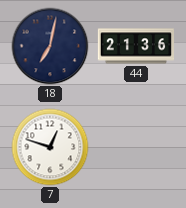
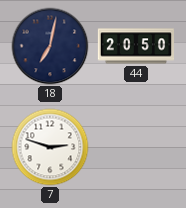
44: 21:36 -> 20:50
7: 12:48 -> 2:48
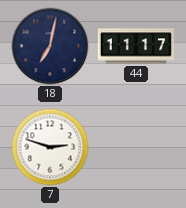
44: 20:50 -> 11:17
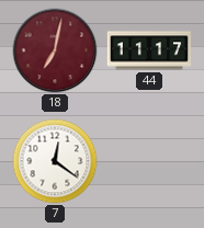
18 dial: navy -> burgundy
7: 2:48 -> 12:21
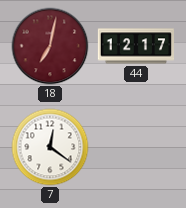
44: 11:17 -> 12:17
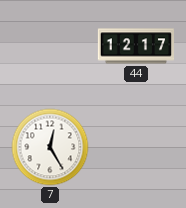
18: 7:02 -> none
7: 12:21 -> 12:25
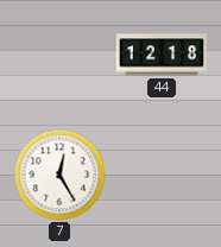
44: 12:17 -> 12:18
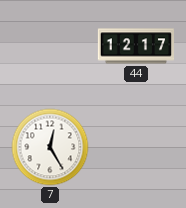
44: 12:18 -> 12:17
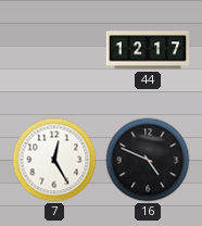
16: none -> 4:49
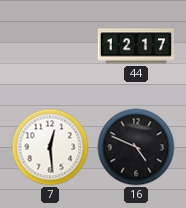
7: 12:25 -> 12:29
